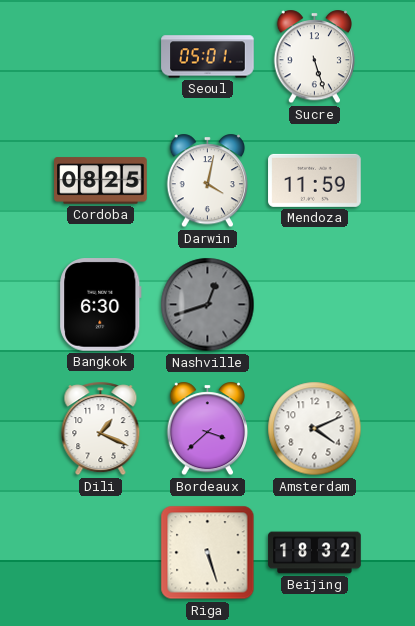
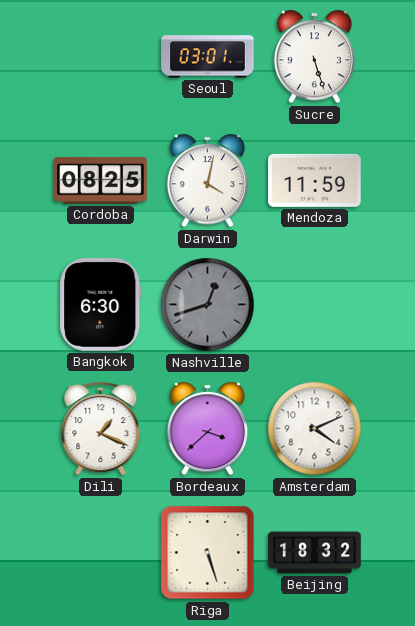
Seoul: 05:01 -> 03:01
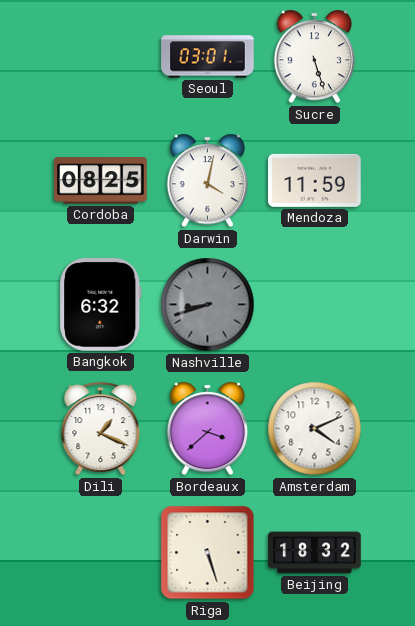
Bangkok: 6:30 -> 6:32
Nashville: 12:42 -> 8:42
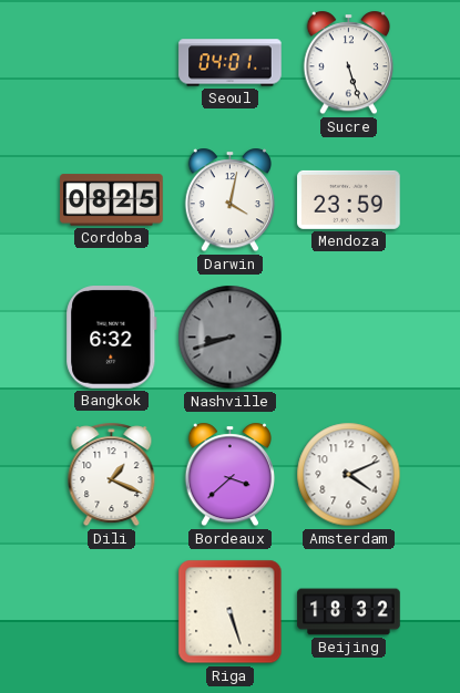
Seoul: 03:01 -> 04:01
Mendoza: 11:59 -> 23:59
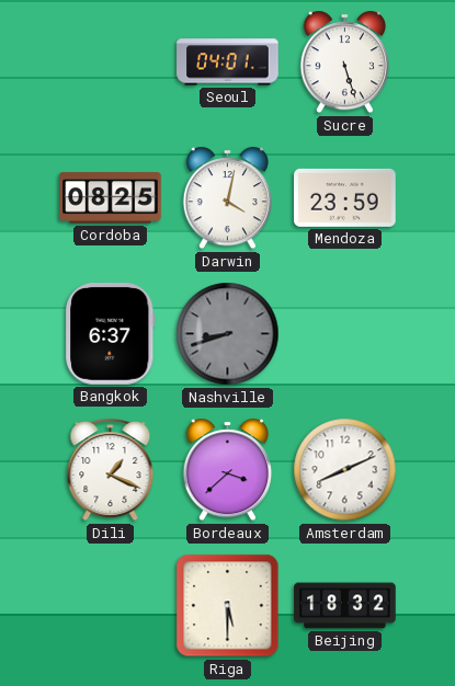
Bangkok: 6:32 -> 6:37
Amsterdam: 4:11 -> 8:11
Riga: 5:27 -> 5:30
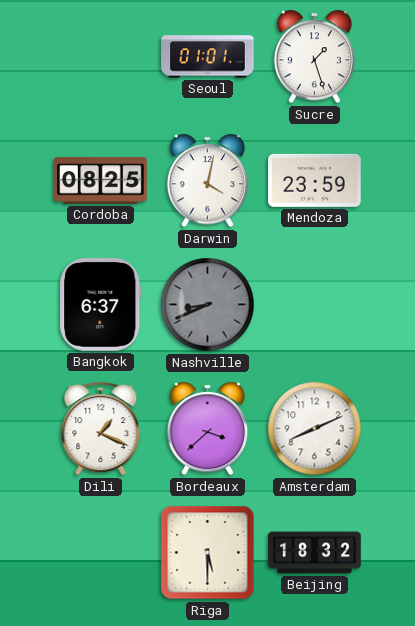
Seoul: 04:01 -> 01:01
Sucre: 5:27 -> 1:27
Nashville: 8:42 -> 8:41
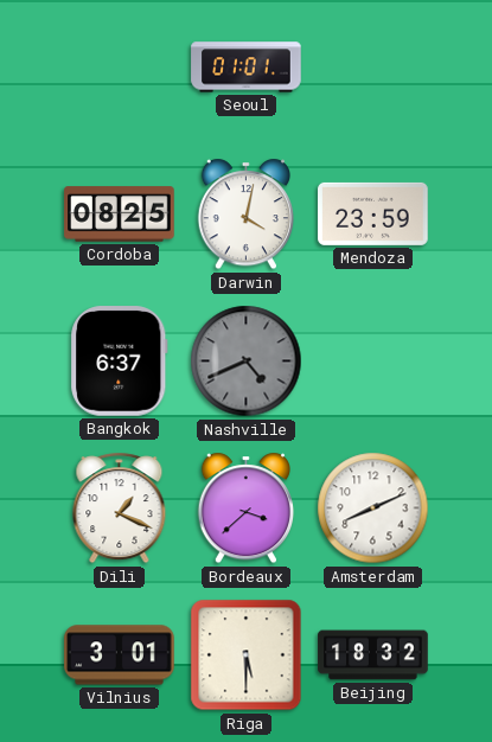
Sucre: 1:27 -> none
Nashville: 8:41 -> 4:41
Vilnius: none -> 3:01
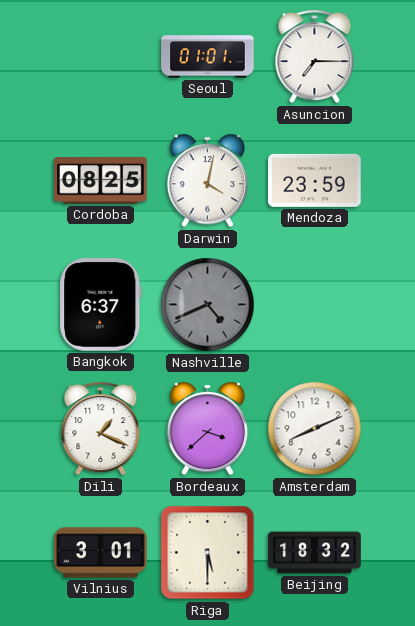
Asuncion: none -> 7:15
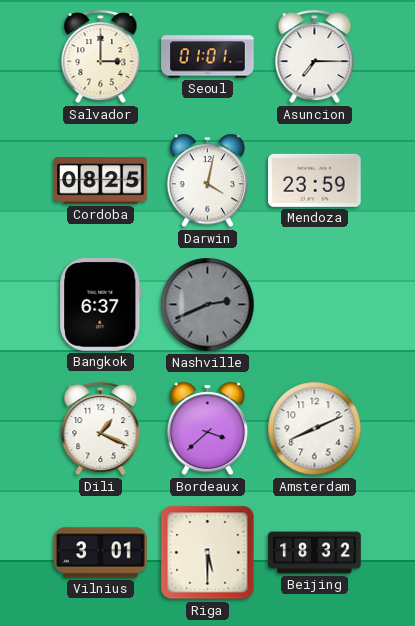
Salvador: none -> 3:00
Nashville: 4:41 -> 2:41
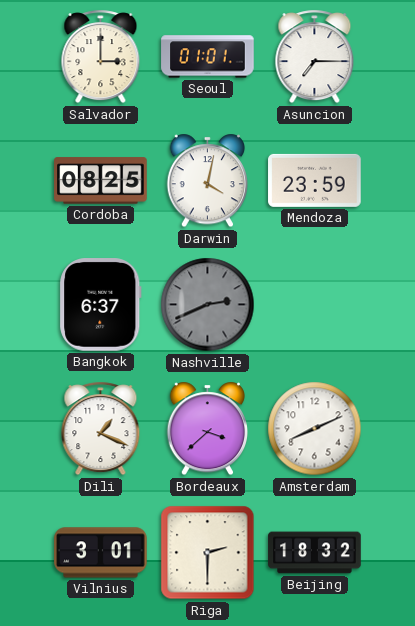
Riga: 5:30 -> 2:30
